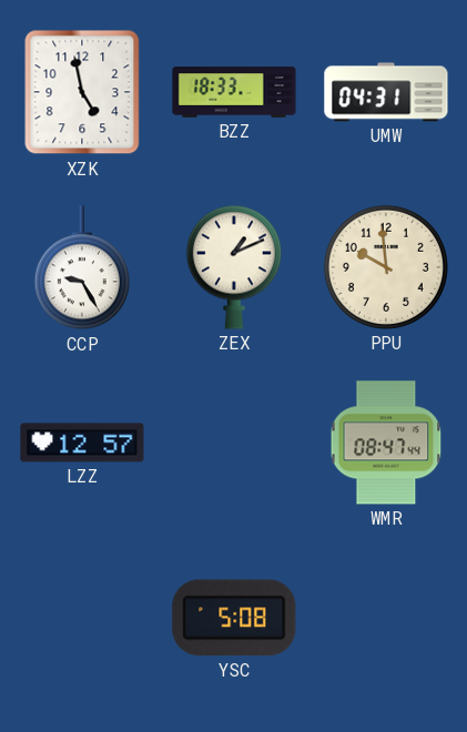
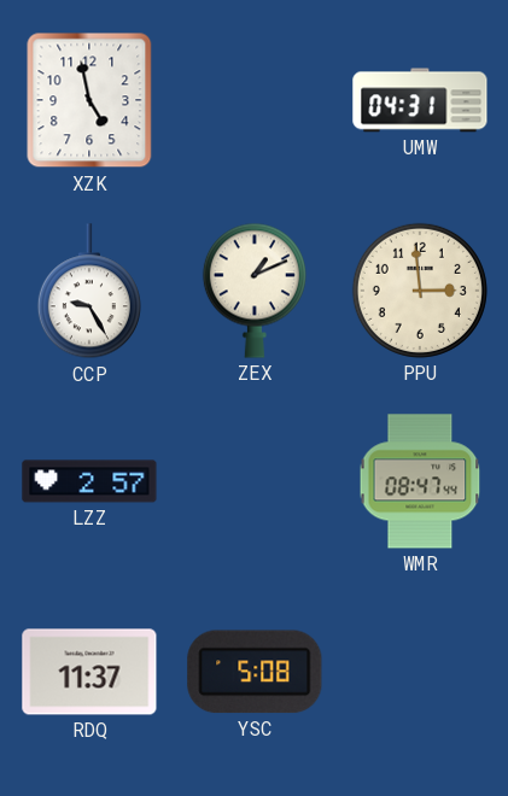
BZZ: 18:33 -> none
PPU: 9:59 -> 2:59
LZZ: 12:57 -> 2:57
RDQ: none -> 11:37
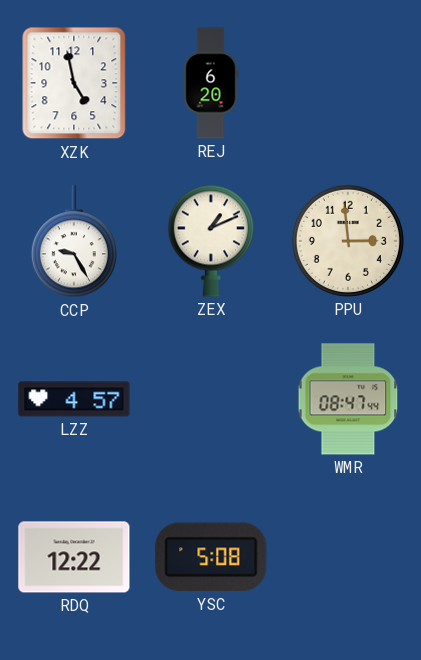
REJ: none -> 6:20
UMW: 04:31 -> none
LZZ: 2:57 -> 4:57
RDQ: 11:37 -> 12:22
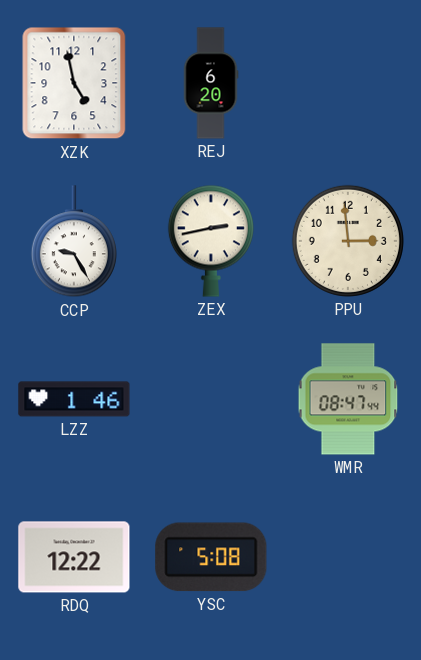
ZEX: 1:11 -> 2:43
LZZ: 4:57 -> 1:46
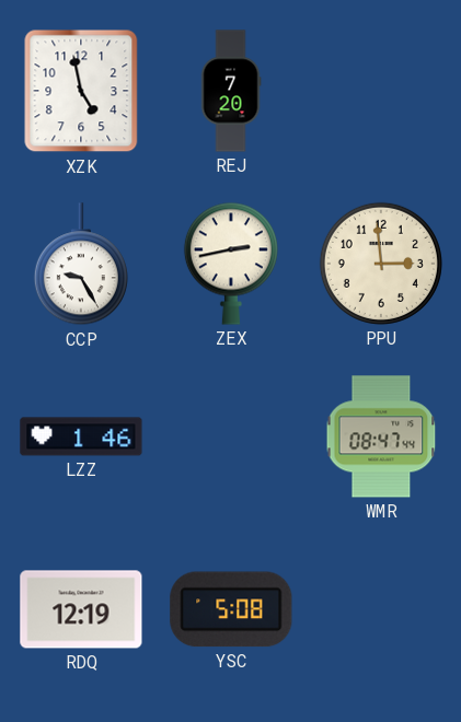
REJ: 6:20 -> 7:20
RDQ: 12:22 -> 12:19
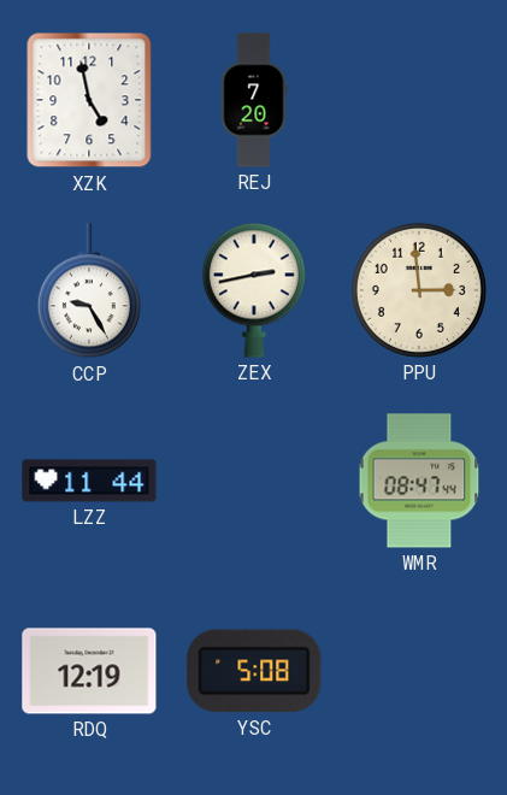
LZZ: 1:46 -> 11:44
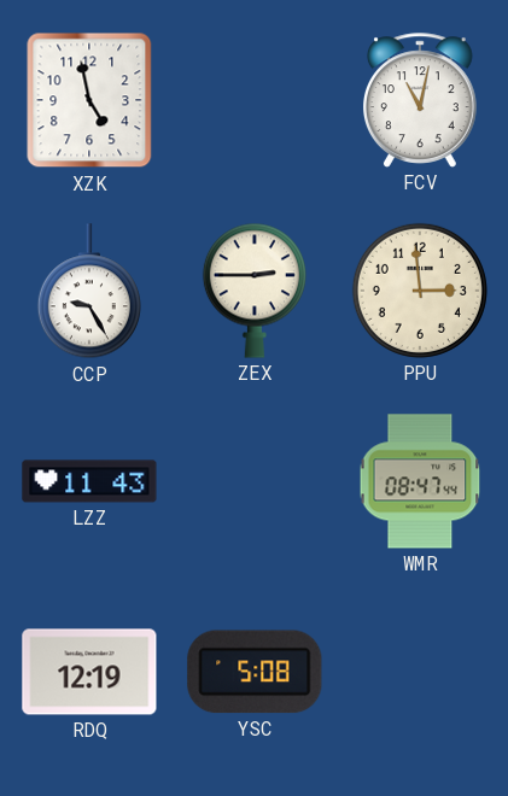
REJ: 7:20 -> none
FCV: none -> 11:02
ZEX: 2:43 -> 2:45
LZZ: 11:44 -> 11:43
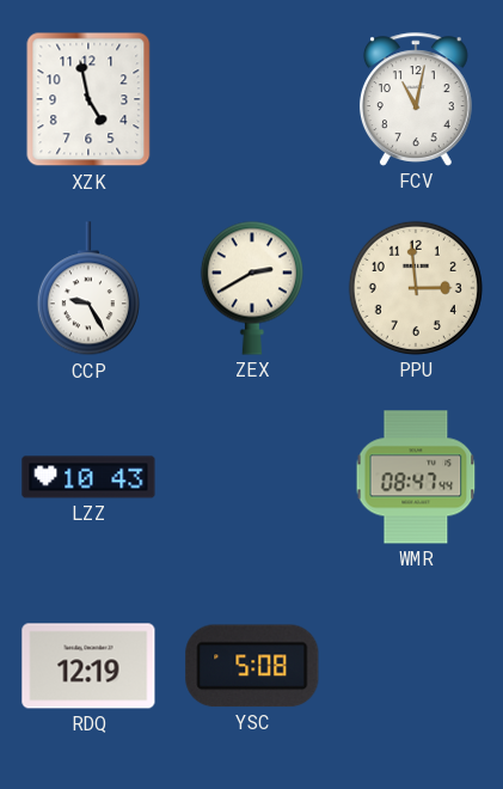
ZEX: 2:45 -> 2:40
LZZ: 11:43 -> 10:43
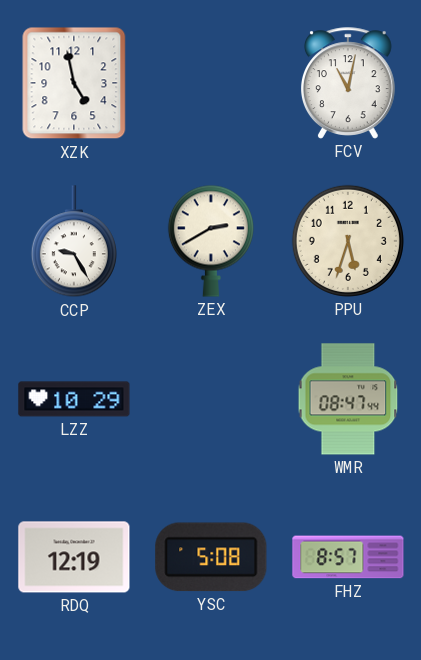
PPU: 2:59 -> 5:33
LZZ: 10:43 -> 10:29
FHZ: none -> 8:57
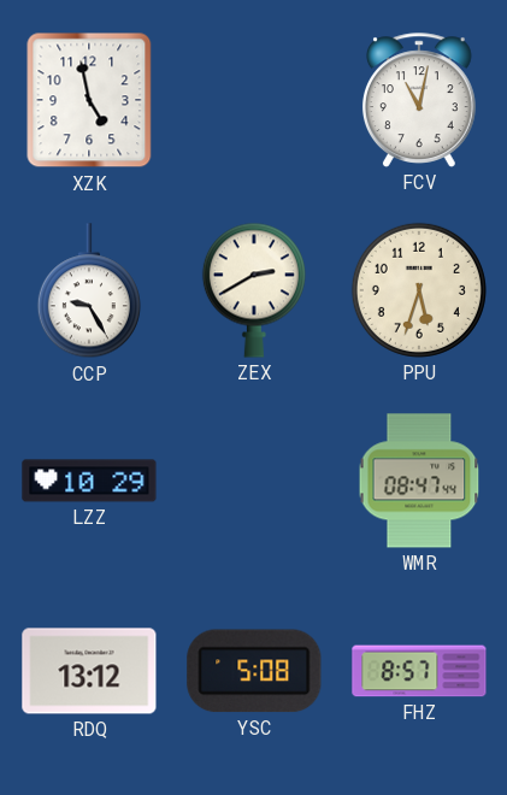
RDQ: 12:19 -> 13:12
